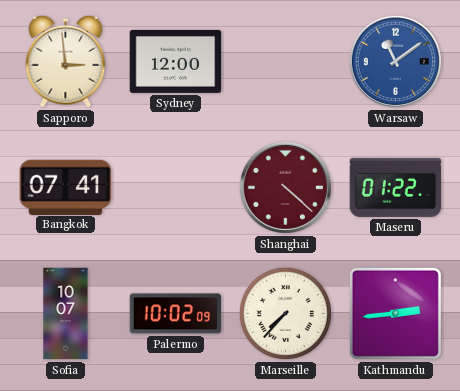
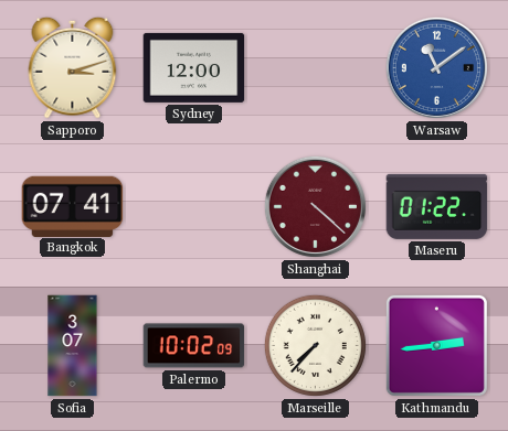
Sapporo: 2:59 -> 3:12
Sofia: 10:07 -> 3:07
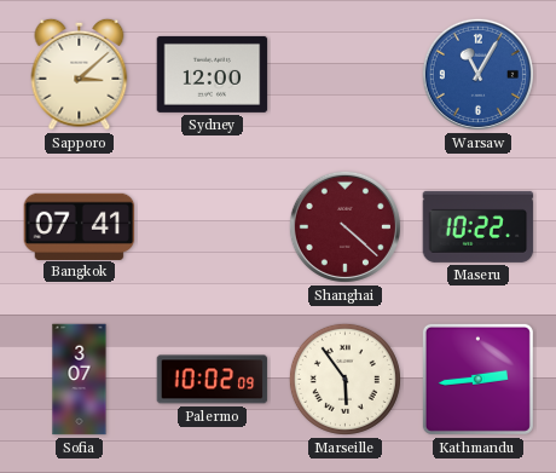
Sapporo: 3:12 -> 3:08
Warsaw: 11:09 -> 11:05
Maseru: 01:22 -> 10:22
Marseille: 7:37 -> 5:54
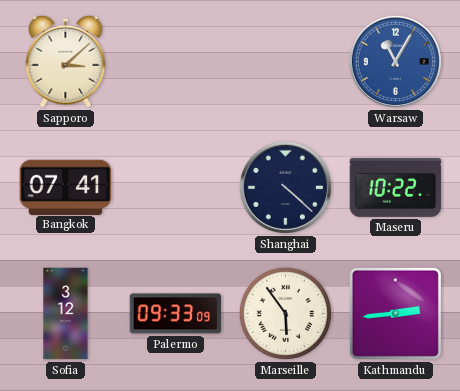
Sydney: 12:00 -> none
Shanghai dial: burgundy -> navy
Sofia: 3:07 -> 3:12
Palermo: 10:02 -> 09:33
